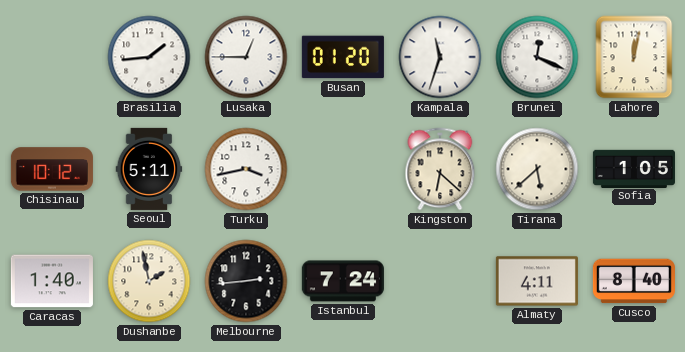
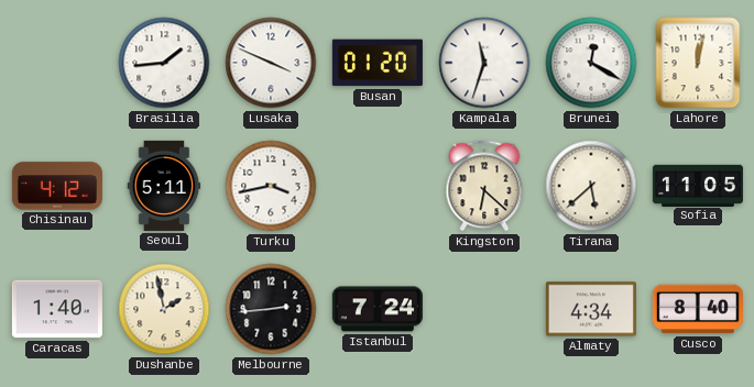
Lusaka: 12:45 -> 3:49
Brunei: 12:19 -> 12:20
Chisinau: 10:12 -> 4:12
Sofia: 1:05 -> 11:05
Almaty: 4:11 -> 4:34
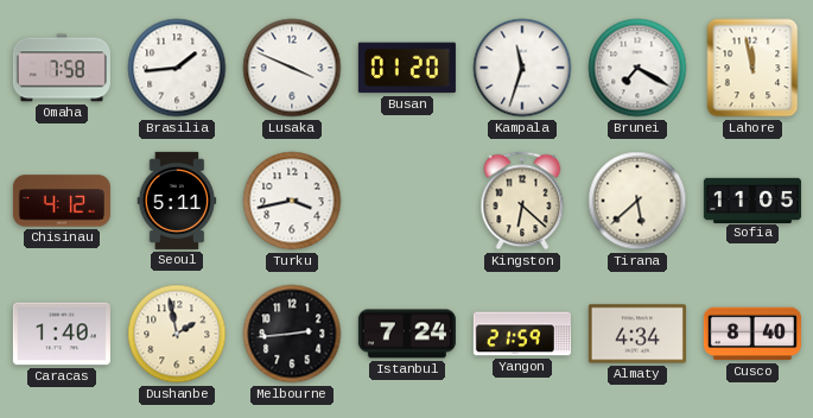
Omaha: none -> 7:58
Brunei: 12:20 -> 7:20
Lahore: 12:02 -> 11:58
Yangon: none -> 21:59
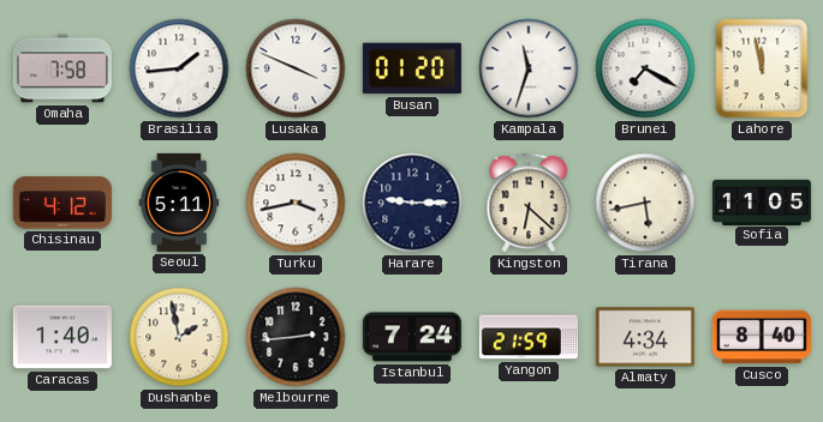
Harare: none -> 9:15
Tirana: 5:38 -> 5:43
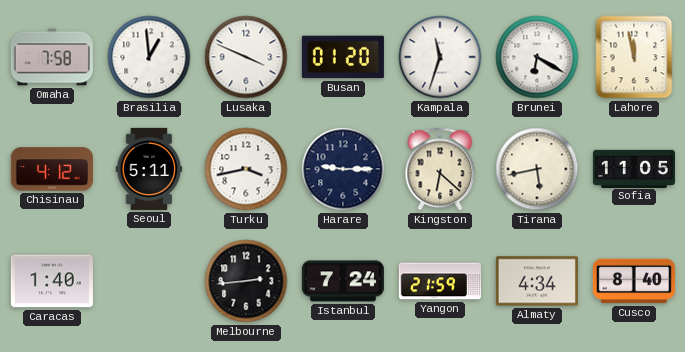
Brasilia: 1:44 -> 12:59
Brunei: 7:20 -> 6:20
Dushanbe: 1:58 -> none
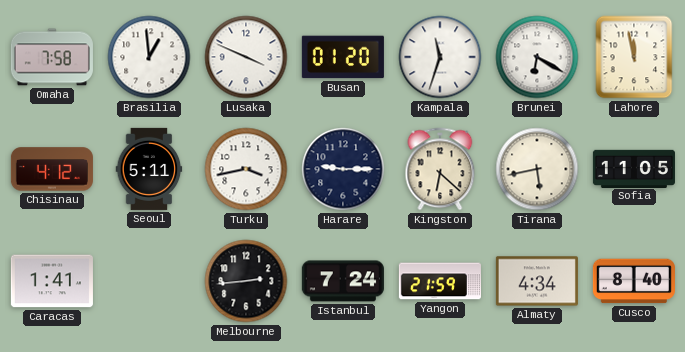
Caracas: 1:40 -> 1:41
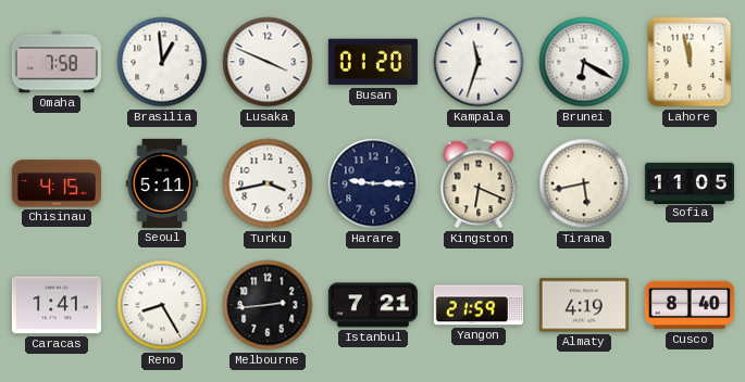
Chisinau: 4:12 -> 4:15
Kingston: 6:22 -> 6:19
Reno: none -> 8:25
Istanbul: 7:24 -> 7:21
Almaty: 4:34 -> 4:19
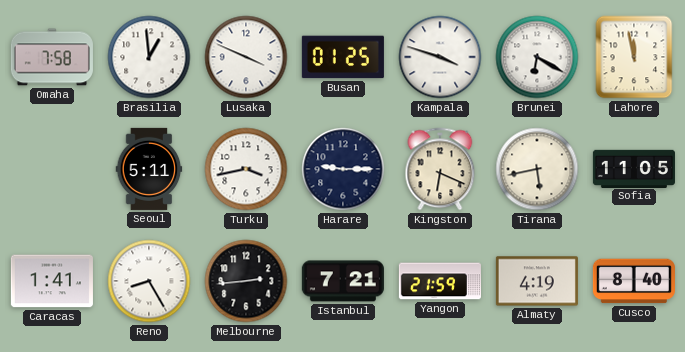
Busan: 01:20 -> 01:25
Kampala: 11:33 -> 3:48
Chisinau: 4:15 -> none
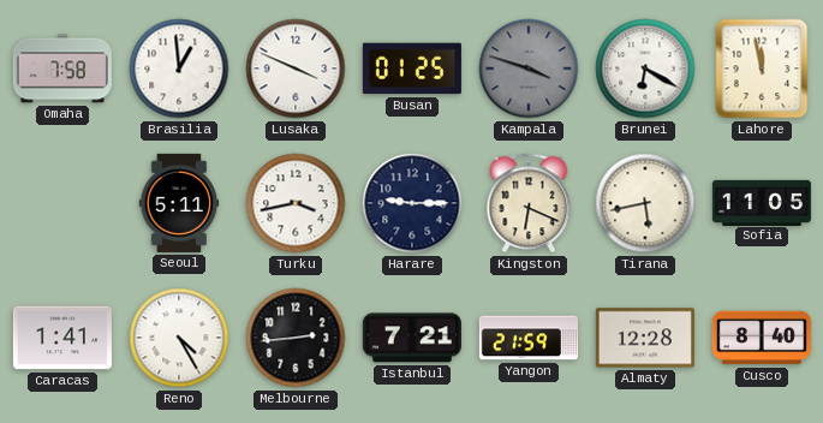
Kampala dial: white -> grey
Reno: 8:25 -> 4:25
Almaty: 4:19 -> 12:28
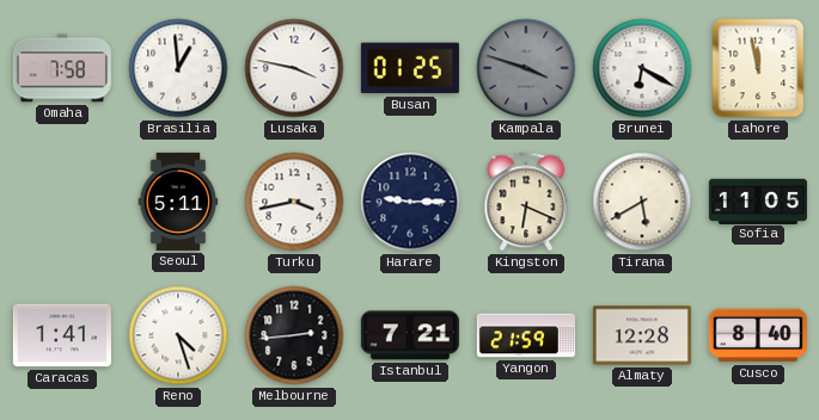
Lusaka: 3:49 -> 3:47
Tirana: 5:43 -> 5:40
Reno: 4:25 -> 4:27
